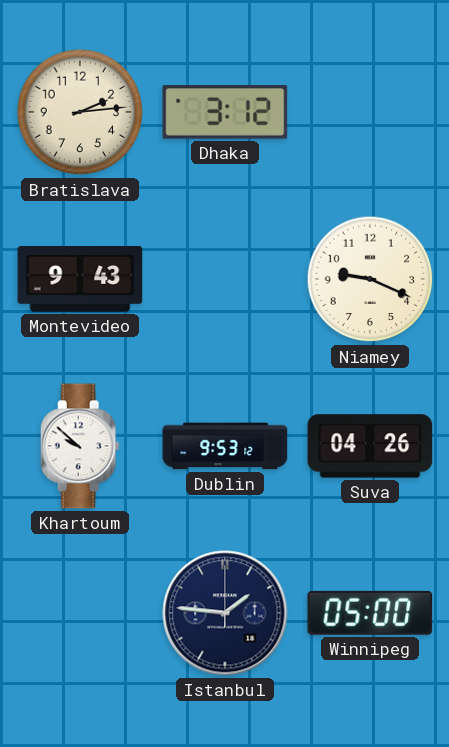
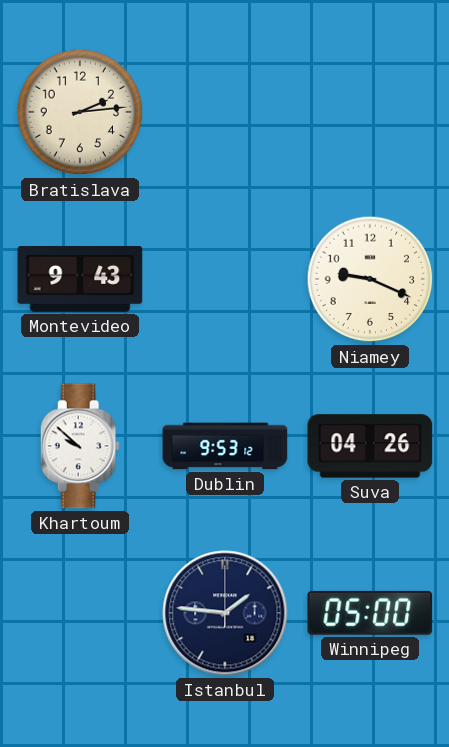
Dhaka: 3:12 -> none
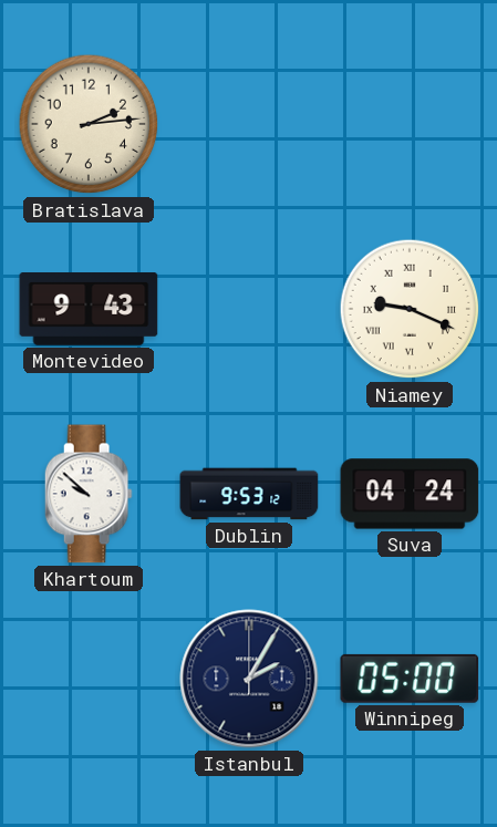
Niamey numerals: Arabic -> Roman
Suva: 04:26 -> 04:24
Istanbul: 1:46 -> 2:05
